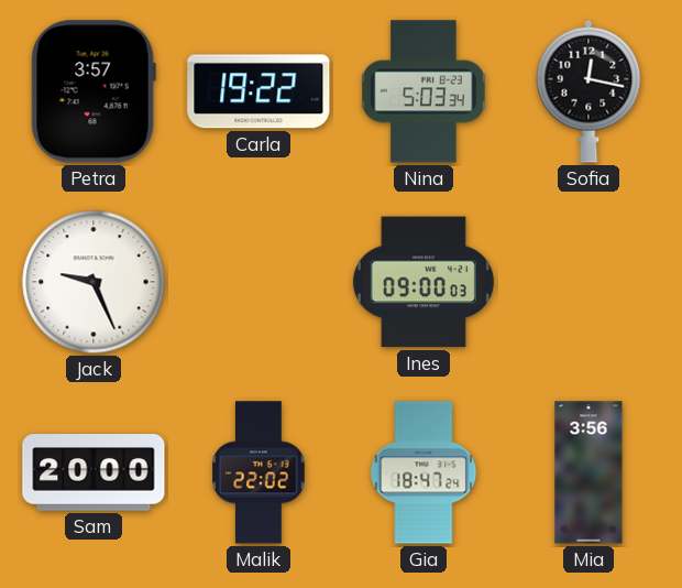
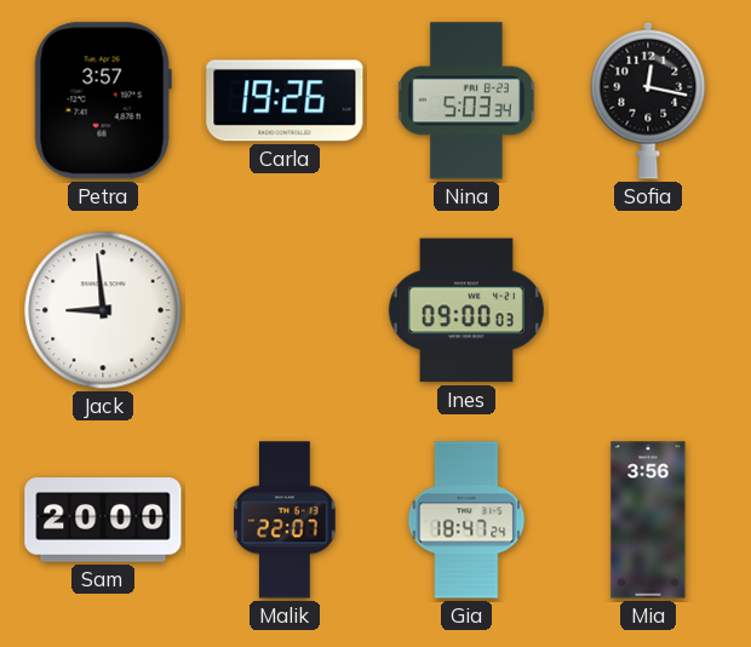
Carla: 19:22 -> 19:26
Jack: 9:26 -> 8:59
Malik: 22:02 -> 22:07
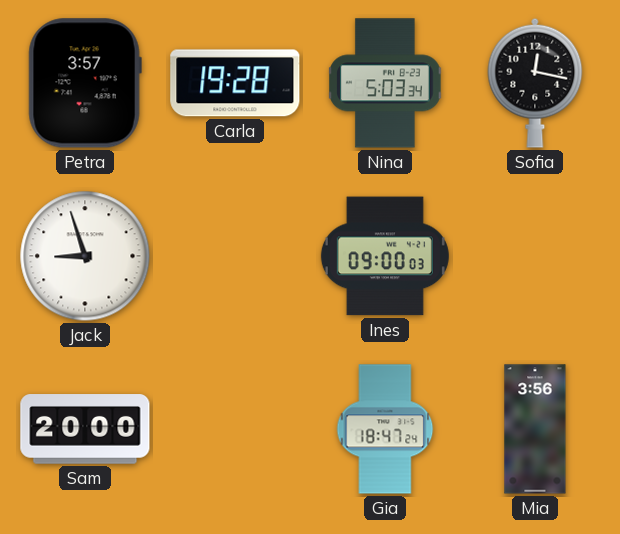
Carla: 19:26 -> 19:28
Jack: 8:59 -> 8:57
Malik: 22:07 -> none
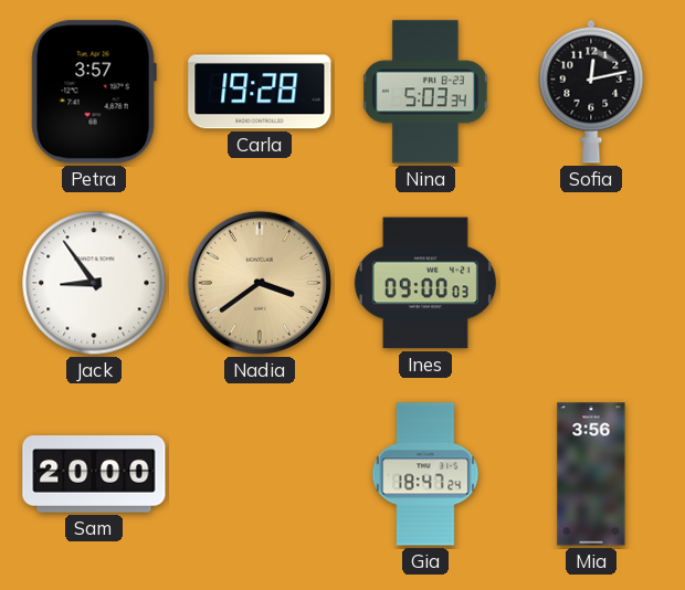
Sofia: 12:17 -> 12:13
Jack: 8:57 -> 8:54
Nadia: none -> 3:39
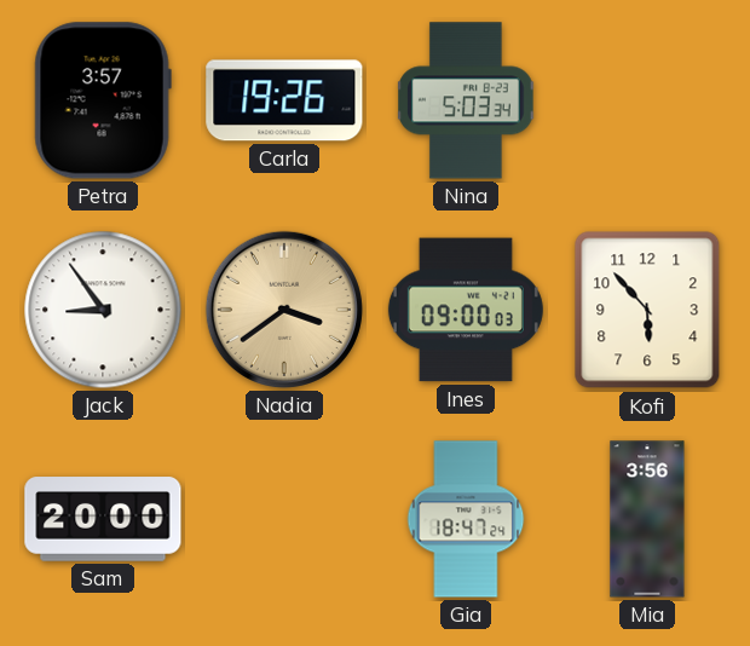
Carla: 19:28 -> 19:26
Sofia: 12:13 -> none
Kofi: none -> 5:53
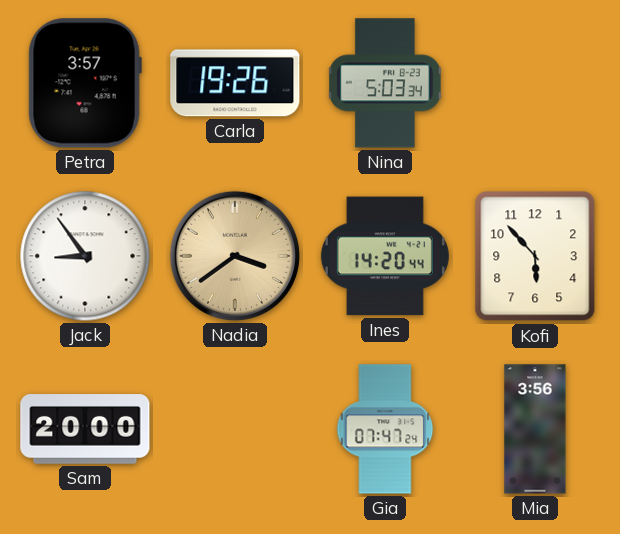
Ines: 09:00 -> 14:20
Gia: 18:47 -> 07:47
